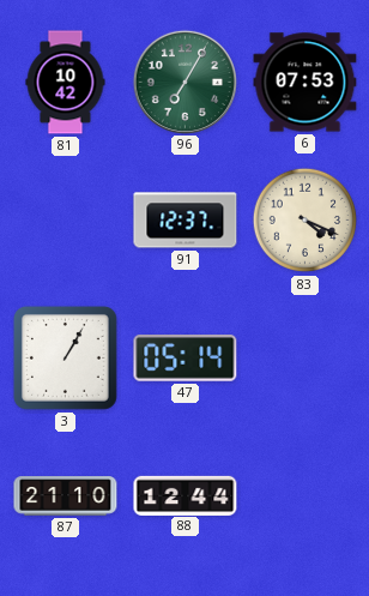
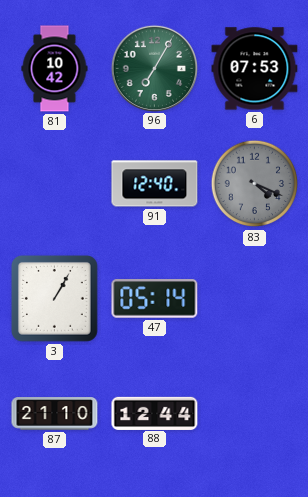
91: 12:37 -> 12:40
83 dial: cream -> grey
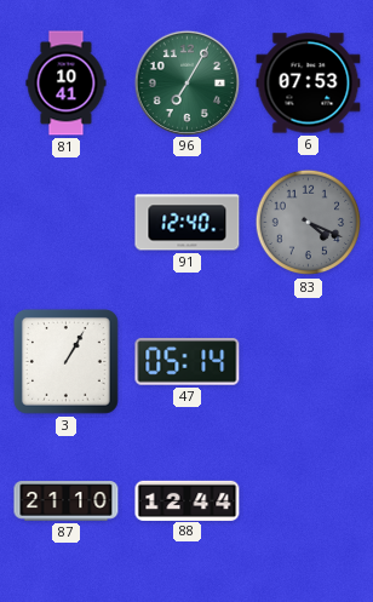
81: 10:42 -> 10:41
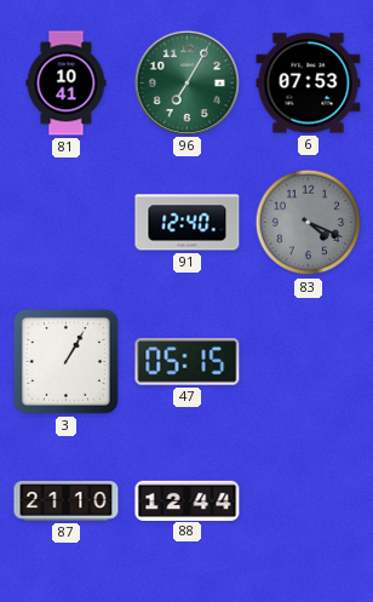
47: 05:14 -> 05:15
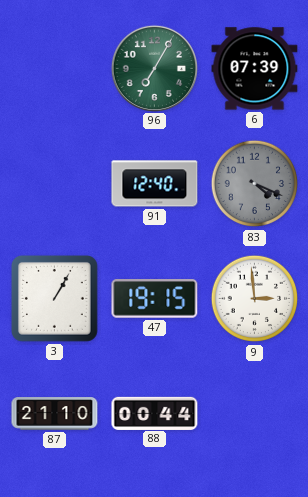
81: 10:41 -> none
6: 07:53 -> 07:39
47: 05:15 -> 19:15
9: none -> 2:59
88: 12:44 -> 00:44
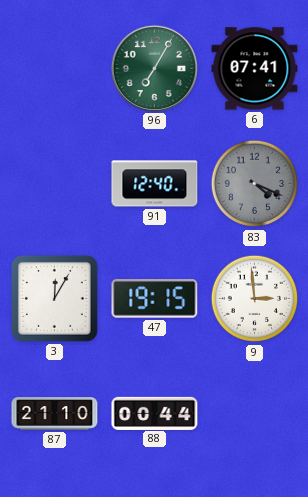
6: 07:39 -> 07:41
3: 1:05 -> 12:05
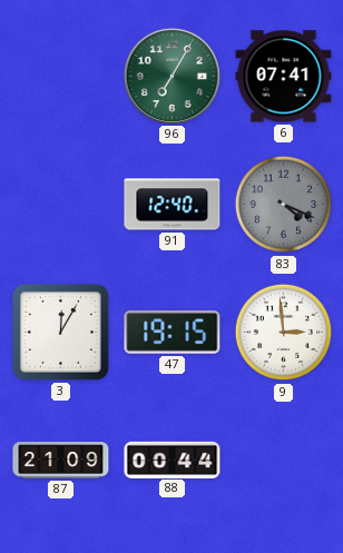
87: 21:10 -> 21:09
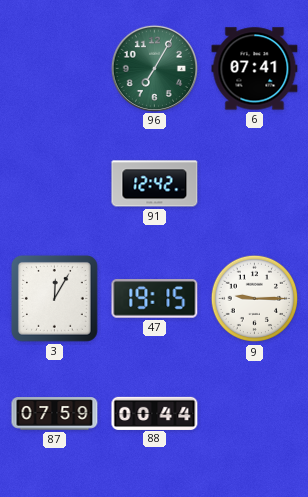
91: 12:40 -> 12:42
83: 4:19 -> none
9: 2:59 -> 9:15
87: 21:09 -> 07:59
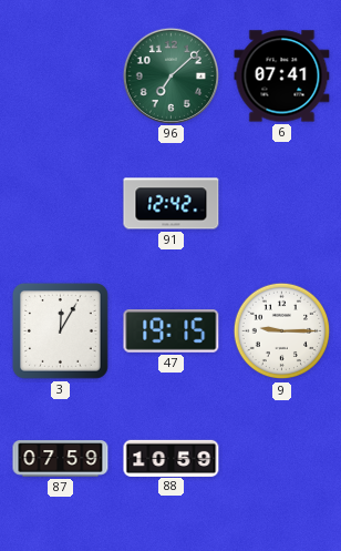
96: 7:05 -> 7:08
88: 00:44 -> 10:59
